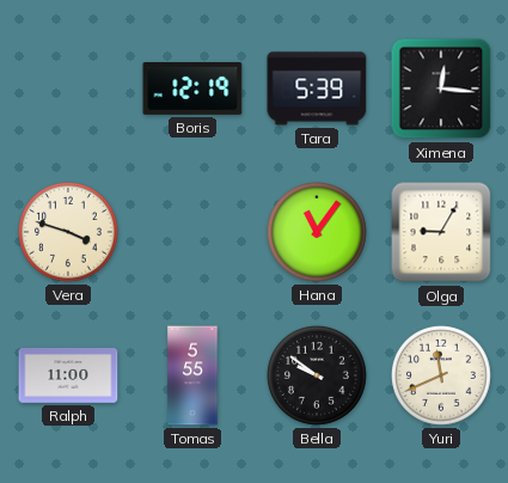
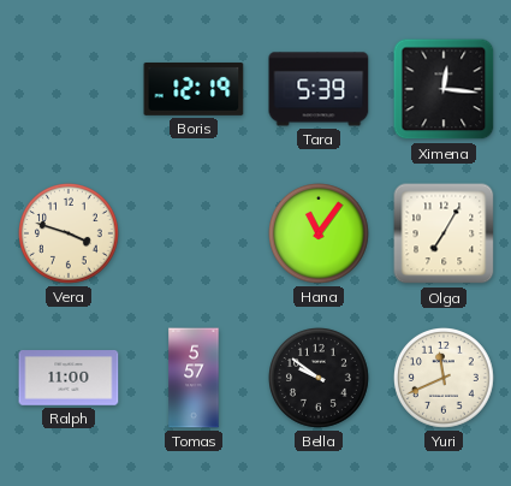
Olga: 9:05 -> 7:05
Tomas: 5:55 -> 5:57
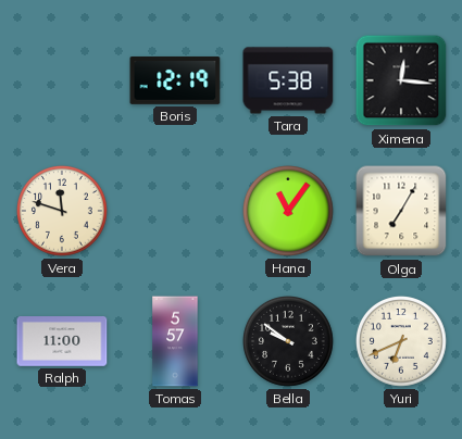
Tara: 5:39 -> 5:38
Vera: 3:48 -> 11:48
Yuri: 11:41 -> 6:41
